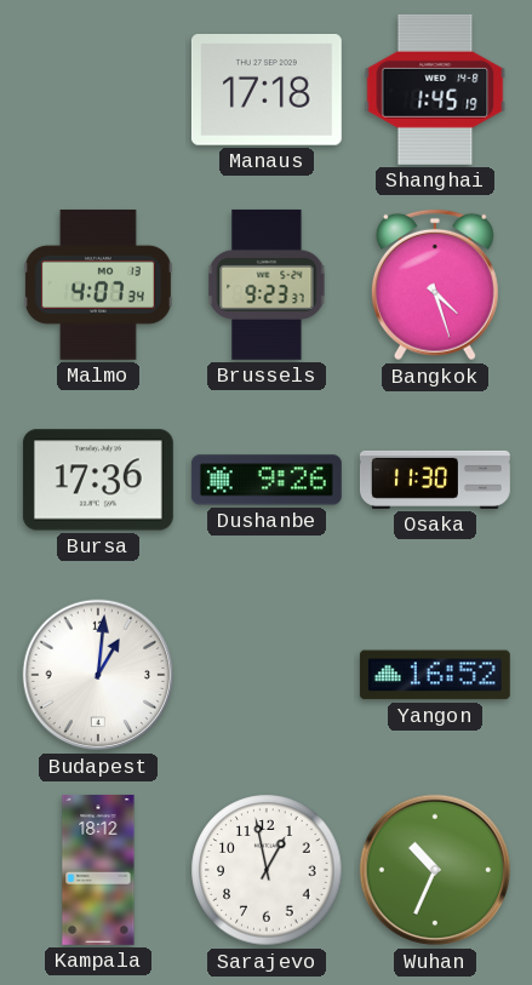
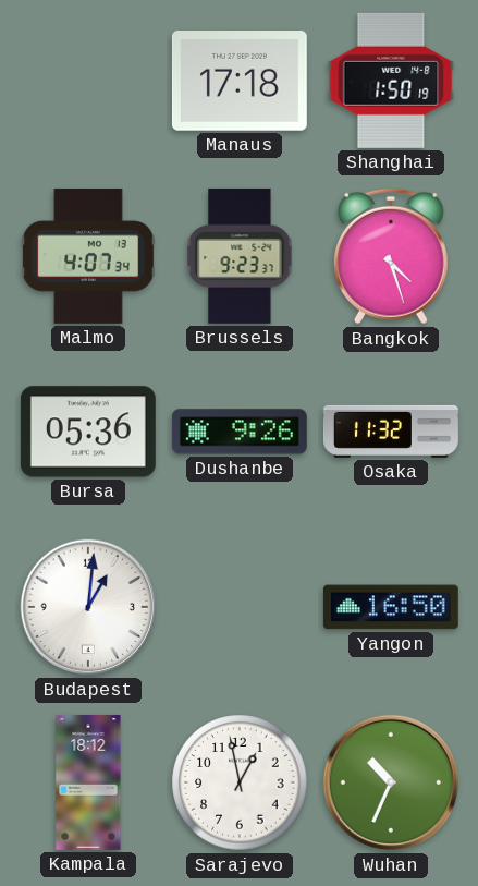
Shanghai: 1:45 -> 1:50
Bursa: 17:36 -> 05:36
Osaka: 11:30 -> 11:32
Yangon: 16:52 -> 16:50
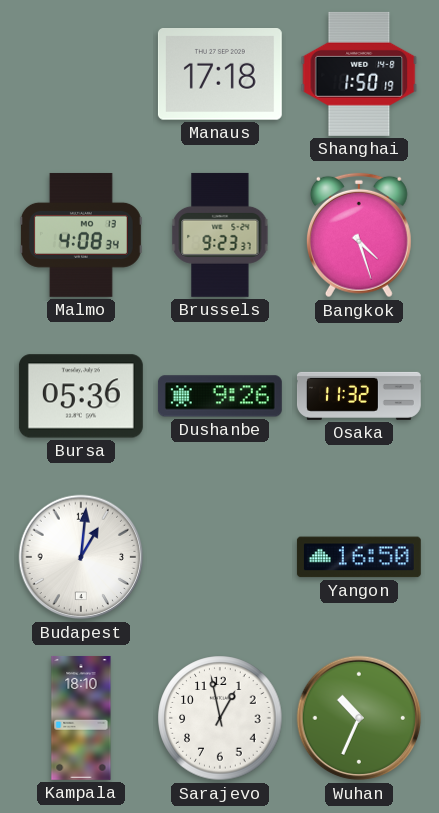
Malmo: 4:07 -> 4:08
Kampala: 18:12 -> 18:10
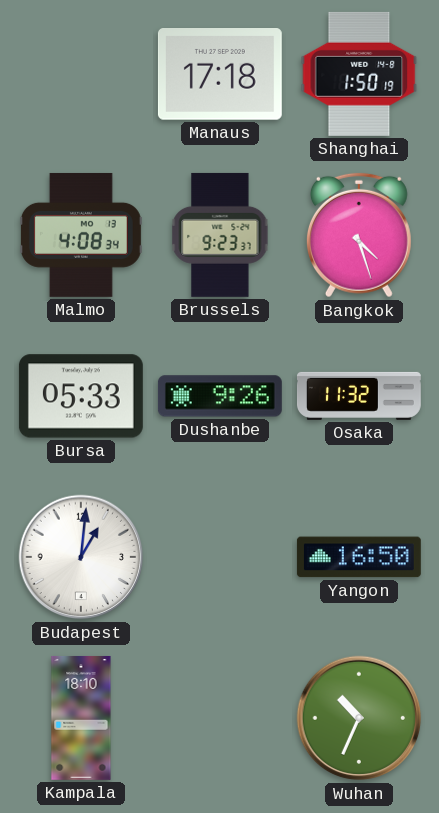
Bursa: 05:36 -> 05:33
Sarajevo: 12:58 -> none
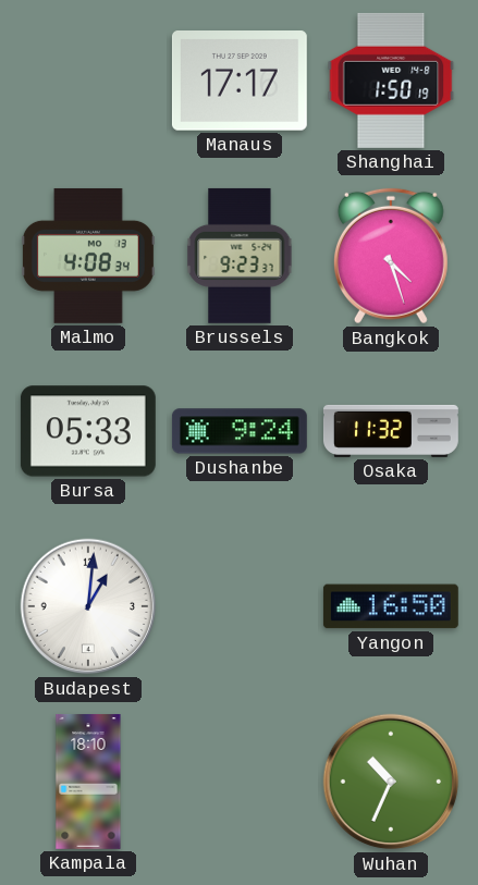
Manaus: 17:18 -> 17:17
Dushanbe: 9:26 -> 9:24
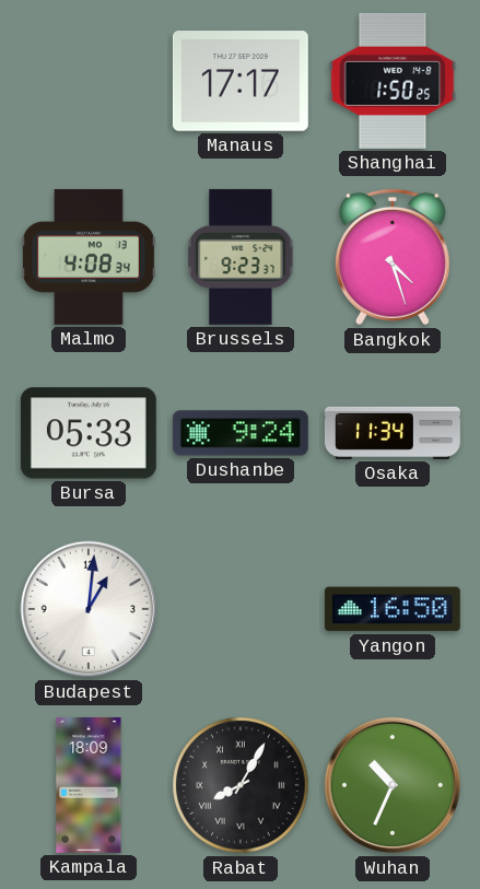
Shanghai: 1:50:19 -> 1:50:25
Osaka: 11:32 -> 11:34
Kampala: 18:10 -> 18:09
Rabat: none -> 8:05
